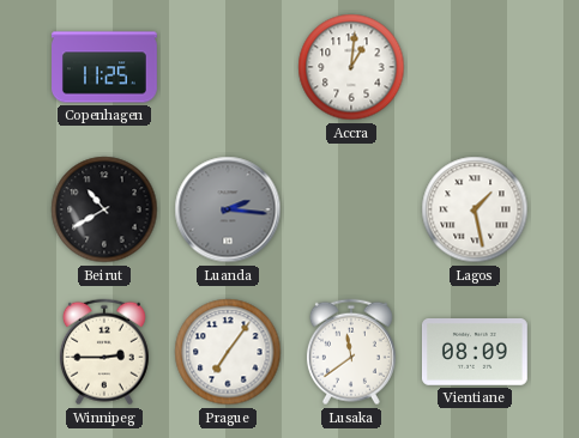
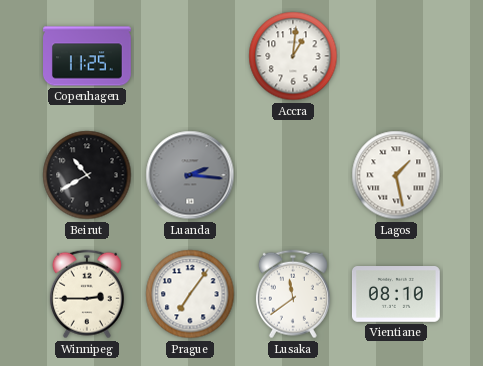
Vientiane: 08:09 -> 08:10
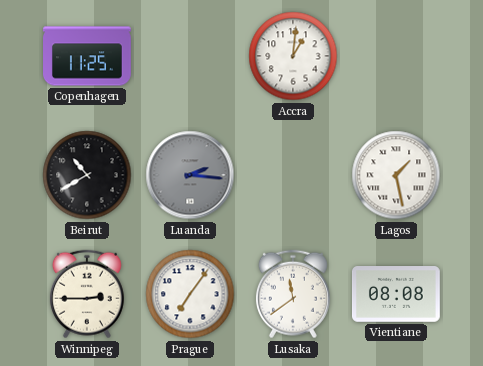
Vientiane: 08:10 -> 08:08
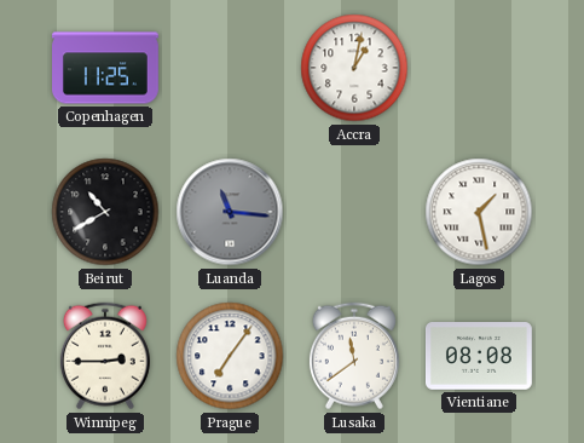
Accra: 1:01 -> 1:02
Luanda: 2:16 -> 11:16
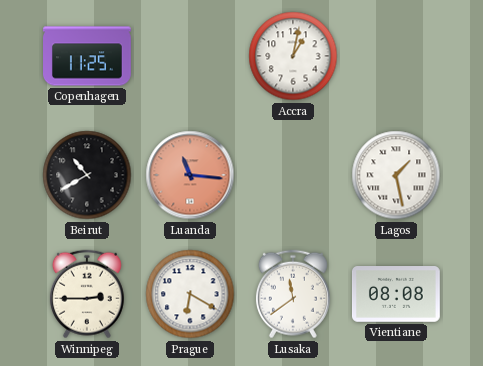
Luanda dial: grey -> salmon
Prague: 7:06 -> 6:20
